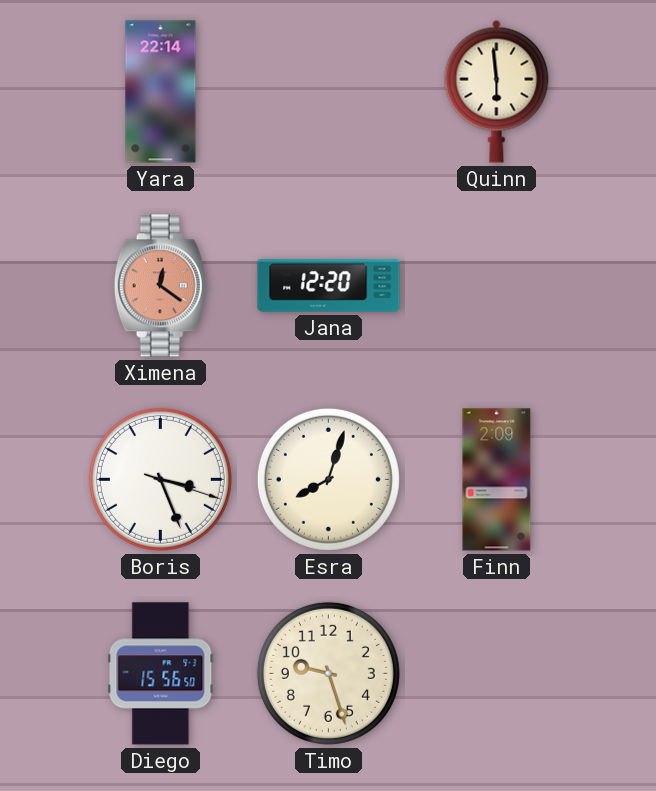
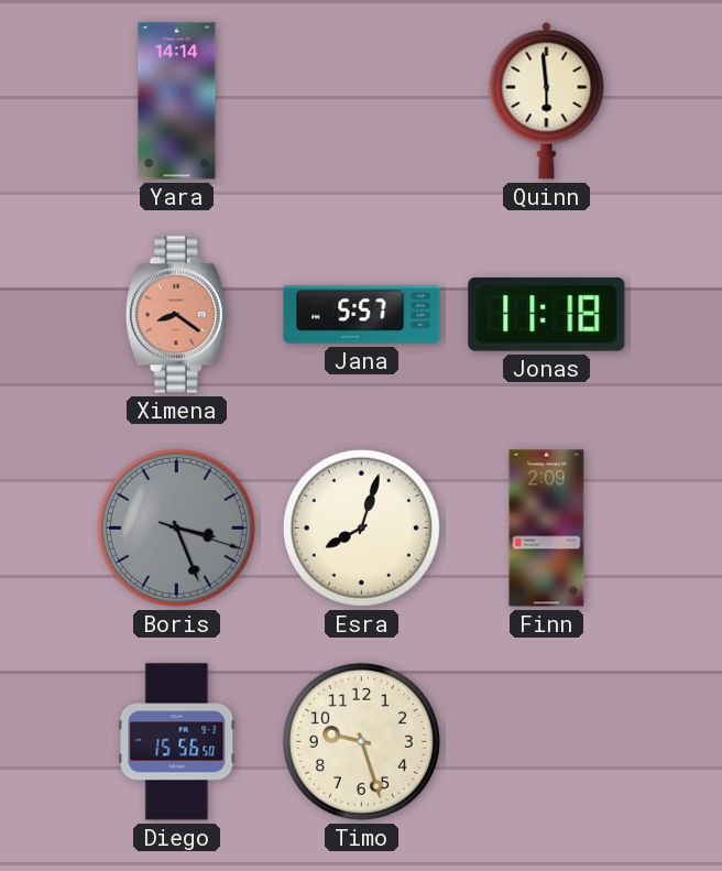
Yara: 22:14 -> 14:14
Ximena: 12:21 -> 8:21
Jana: 12:20 -> 5:57
Jonas: none -> 11:18
Boris dial: white -> grey
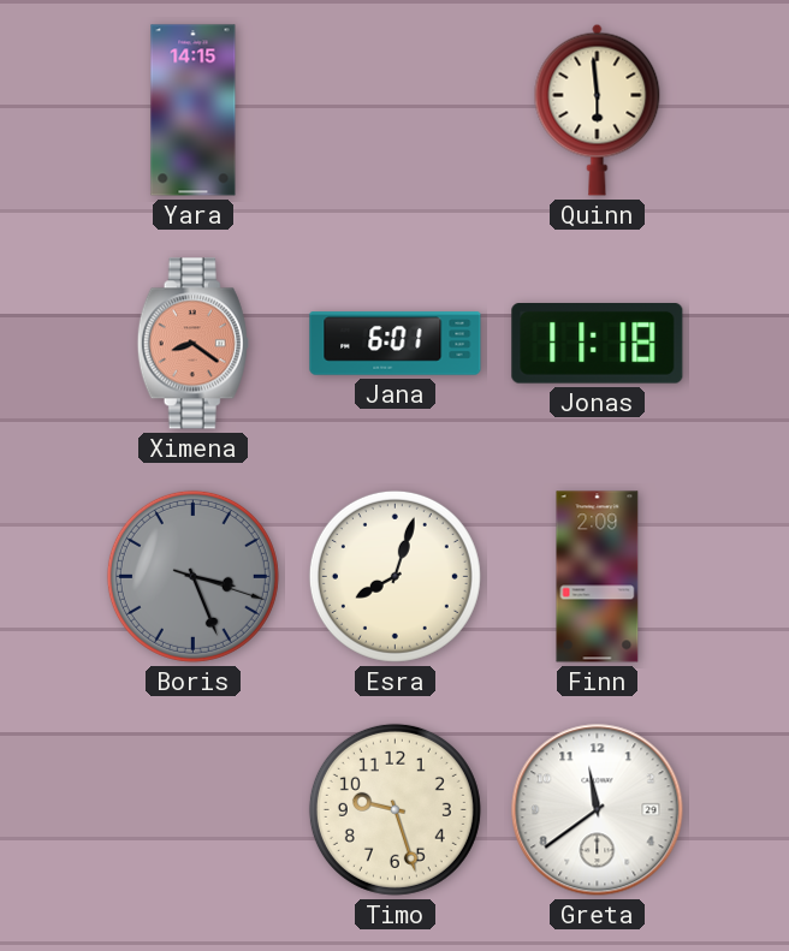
Yara: 14:14 -> 14:15
Jana: 5:57 -> 6:01
Diego: 15:56 -> none
Greta: none -> 11:39
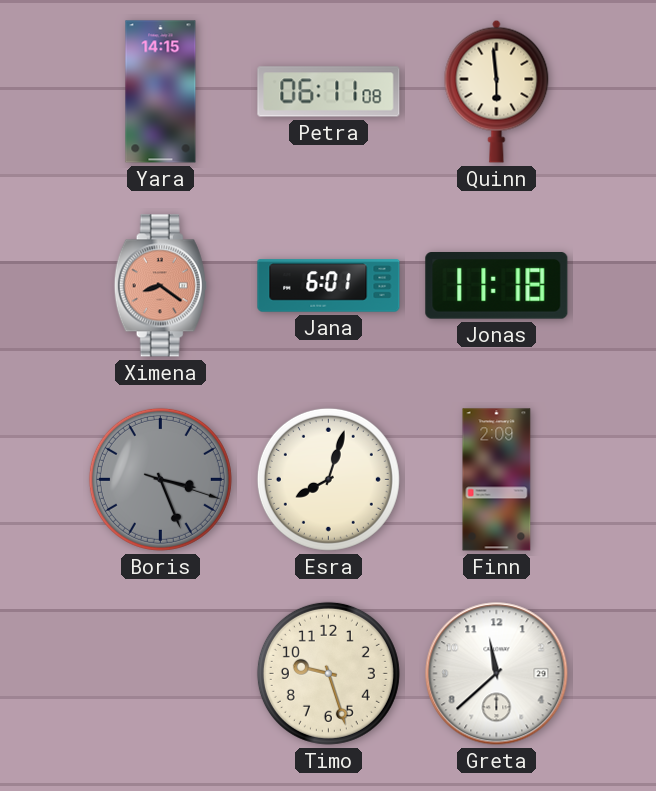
Petra: none -> 06:11
Greta: 11:39 -> 11:38
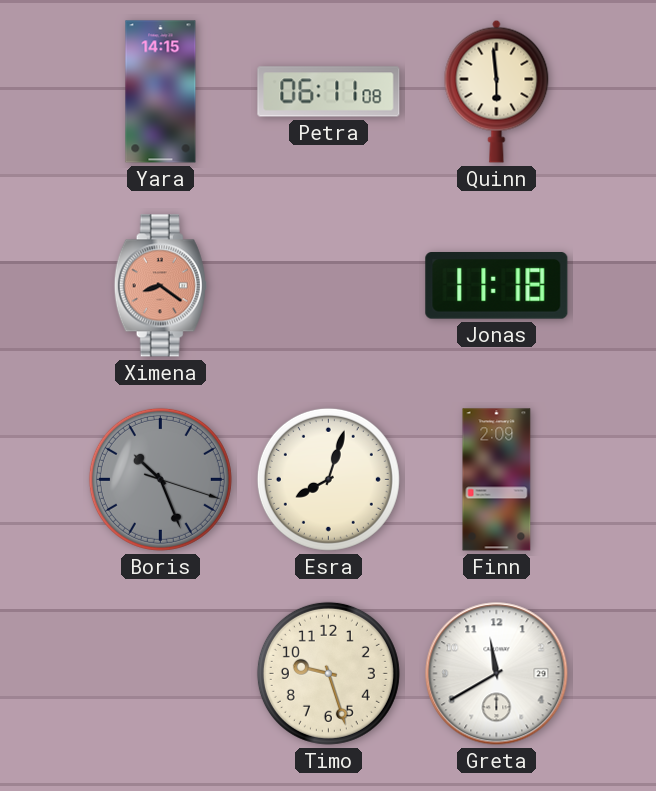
Jana: 6:01 -> none
Boris: 3:26 -> 10:26
Greta: 11:38 -> 11:40
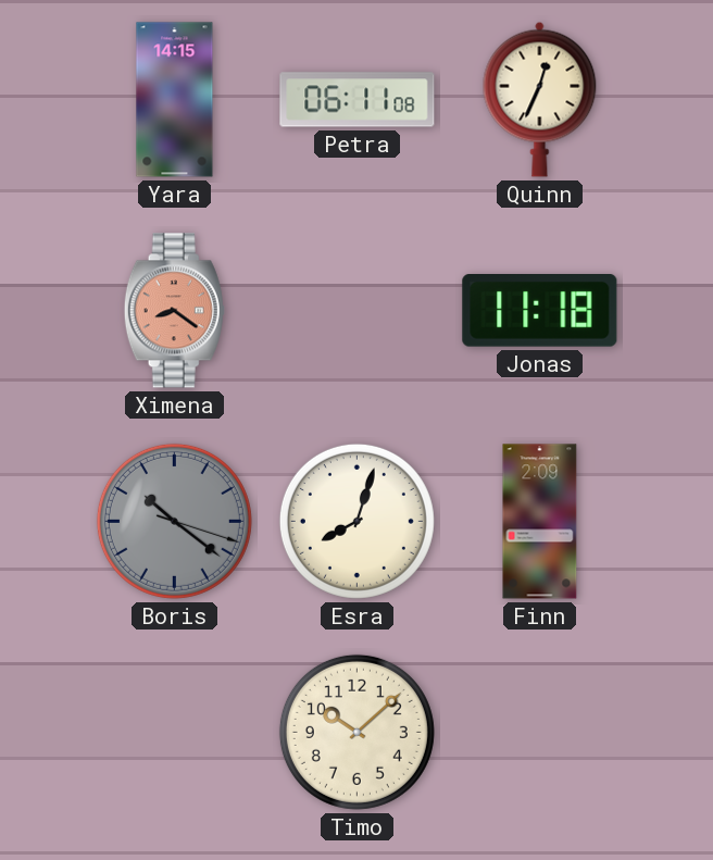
Quinn: 5:59 -> 12:34
Boris: 10:26 -> 10:21
Timo: 9:27 -> 10:08
Greta: 11:40 -> none
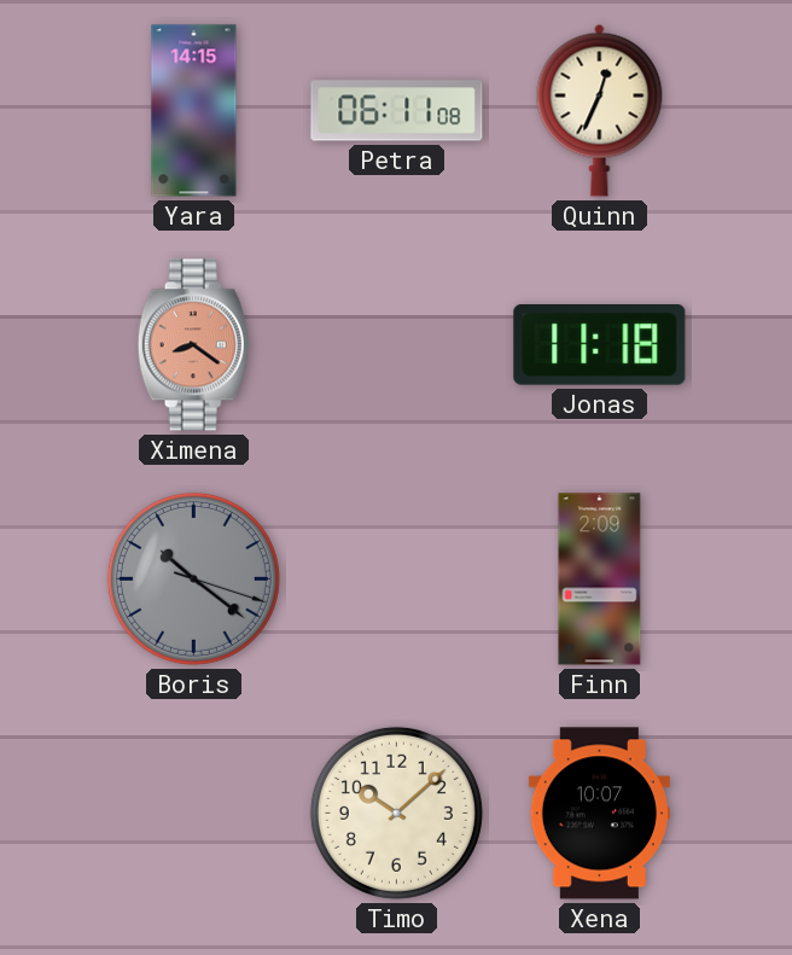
Esra: 8:03 -> none
Xena: none -> 10:07
